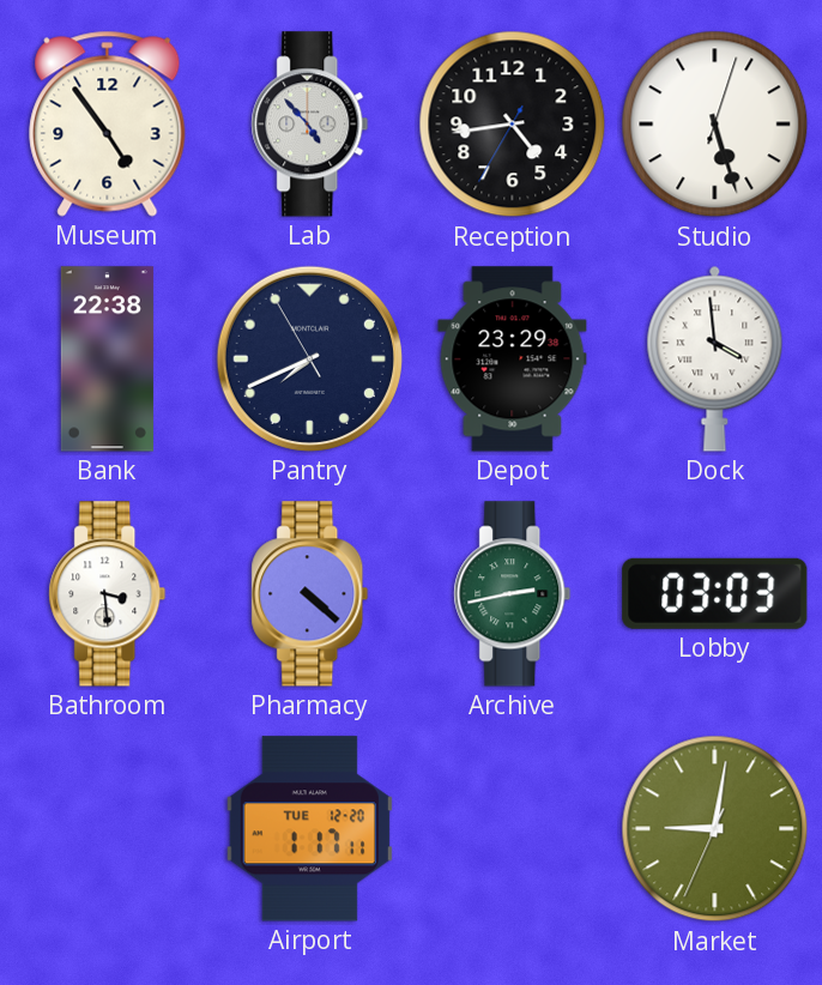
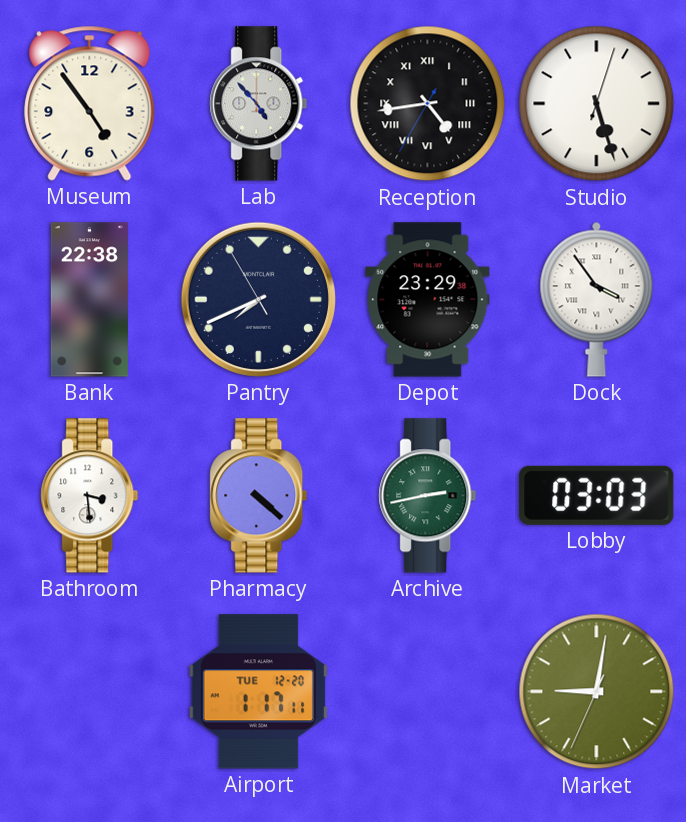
Reception numerals: Arabic -> Roman
Dock: 3:59 -> 3:54
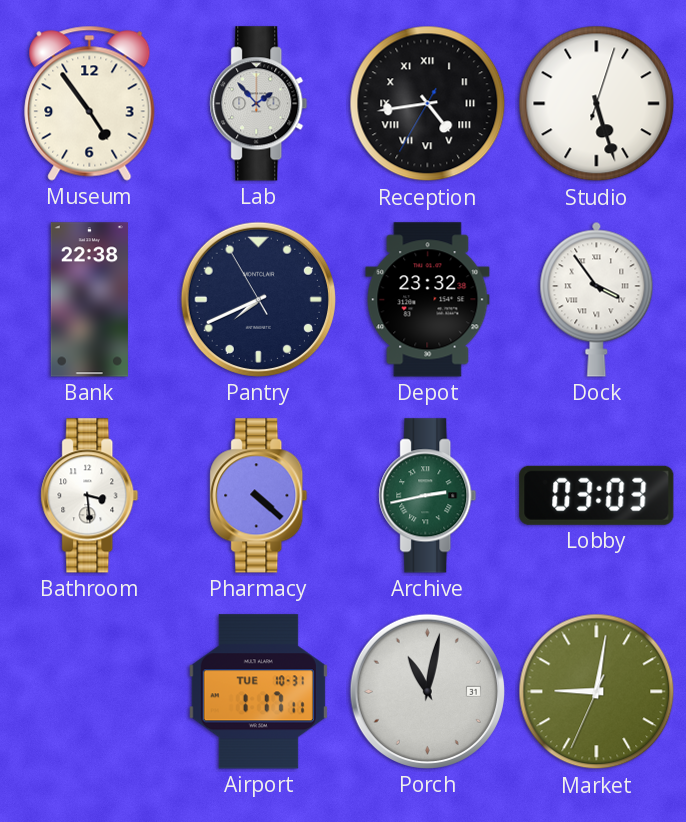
Lab: 4:53 -> 1:53
Depot: 23:29 -> 23:32
Airport date: TUE 12-20 -> TUE 10-31
Porch: none -> 11:02
